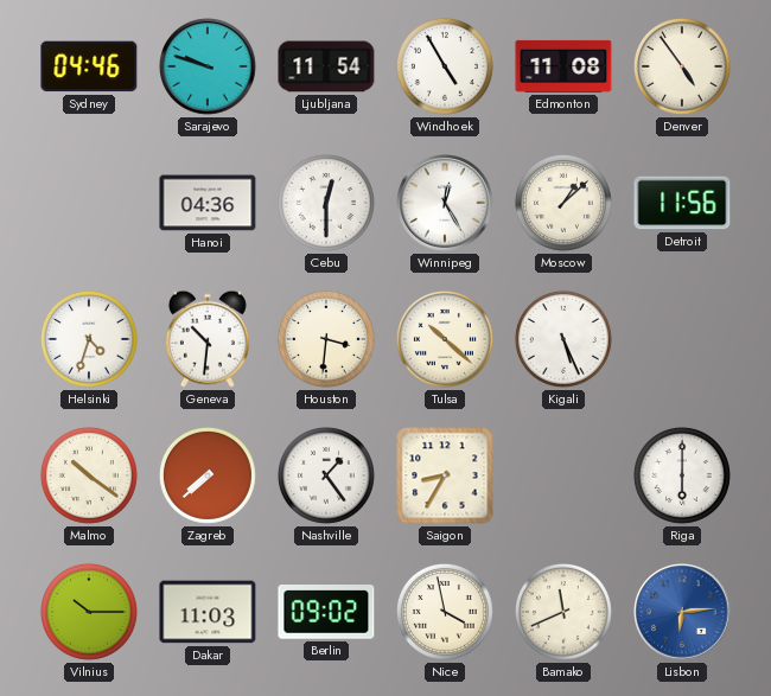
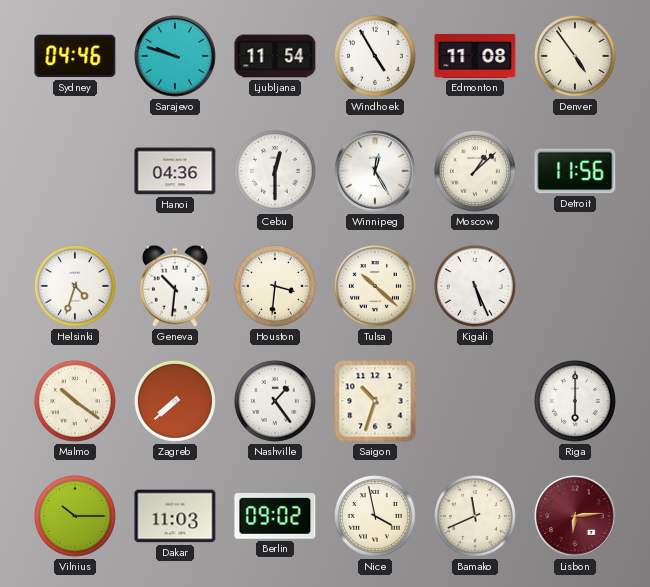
Saigon: 8:35 -> 10:33
Lisbon dial: blue -> burgundy
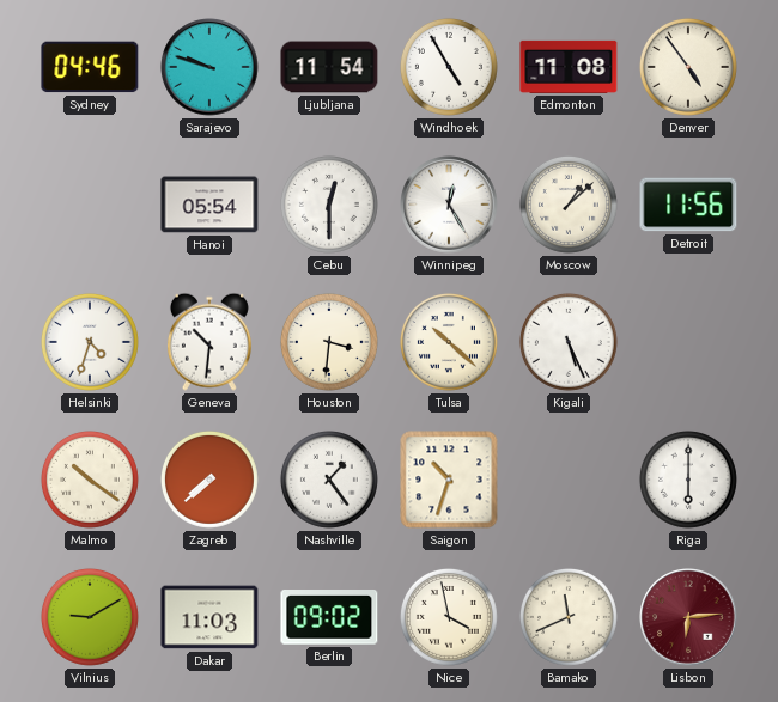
Hanoi: 04:36 -> 05:54
Vilnius: 10:15 -> 9:10
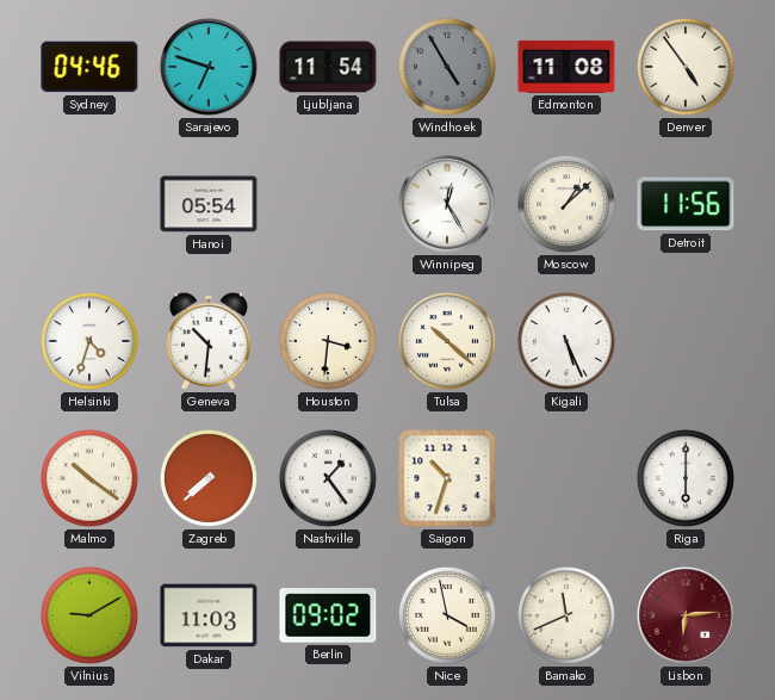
Sarajevo: 9:48 -> 6:48
Windhoek dial: white -> grey
Cebu: 12:30 -> none
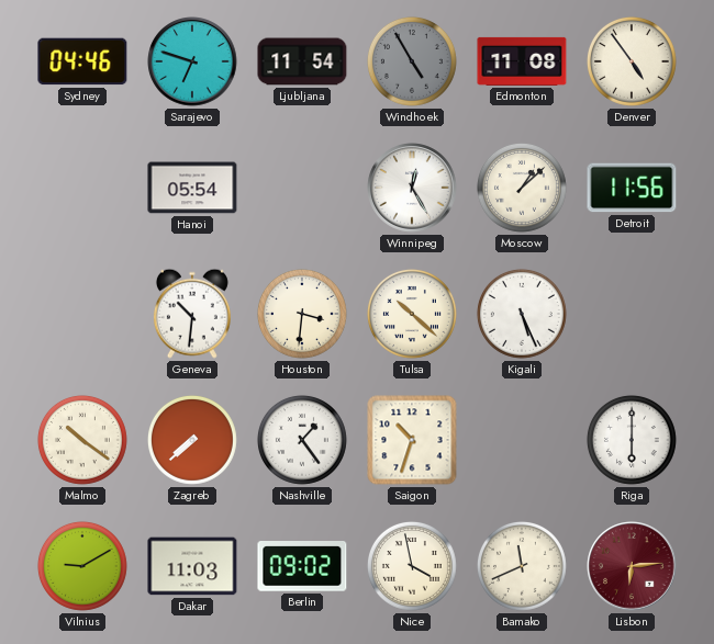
Helsinki: 4:33 -> none
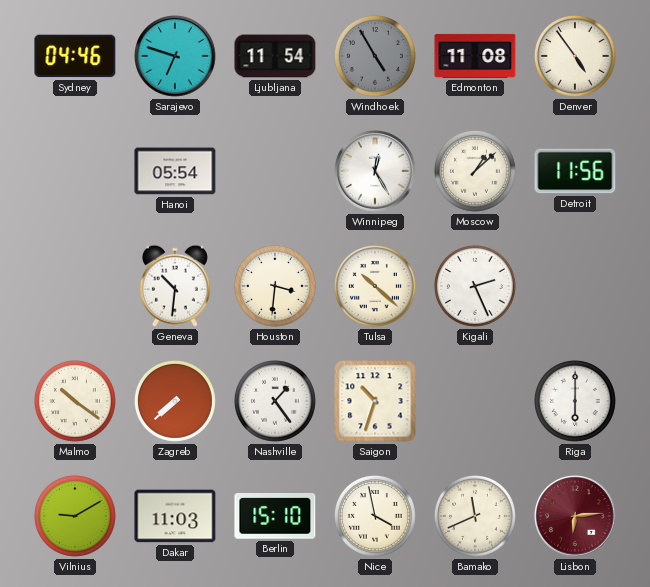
Kigali: 5:26 -> 2:26
Berlin: 09:02 -> 15:10
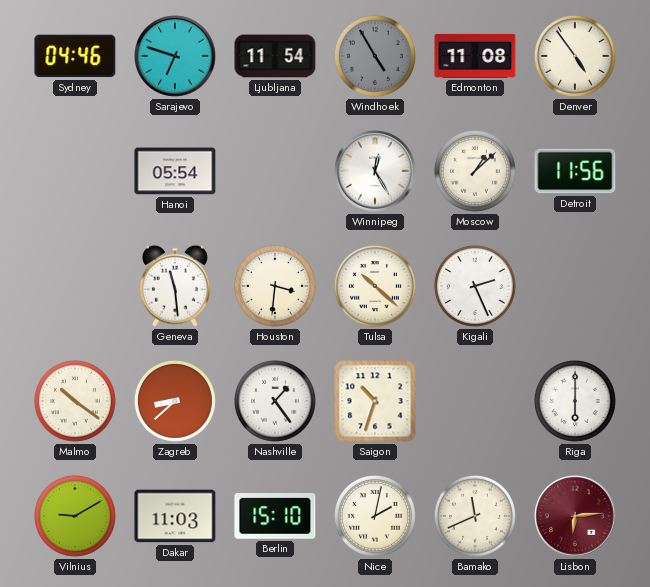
Geneva: 10:31 -> 11:29
Zagreb: 7:38 -> 8:38
Nice: 3:58 -> 2:02
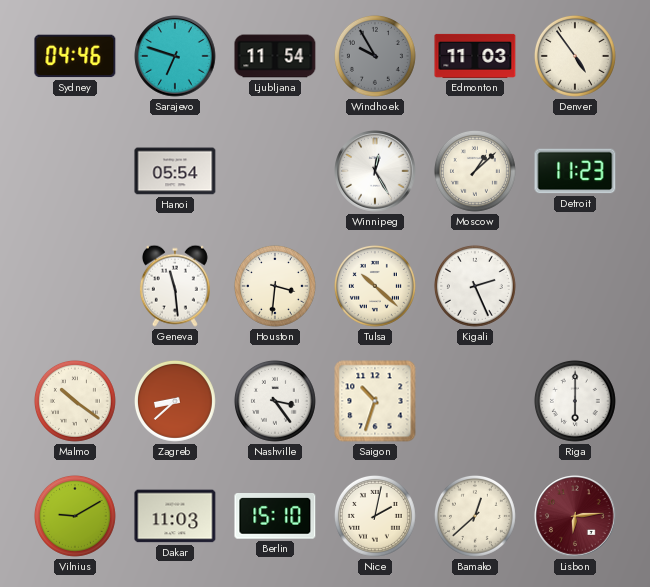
Windhoek: 4:55 -> 9:55
Edmonton: 11:08 -> 11:03
Detroit: 11:56 -> 11:23
Nashville: 1:24 -> 3:24
Bamako: 11:41 -> 12:38
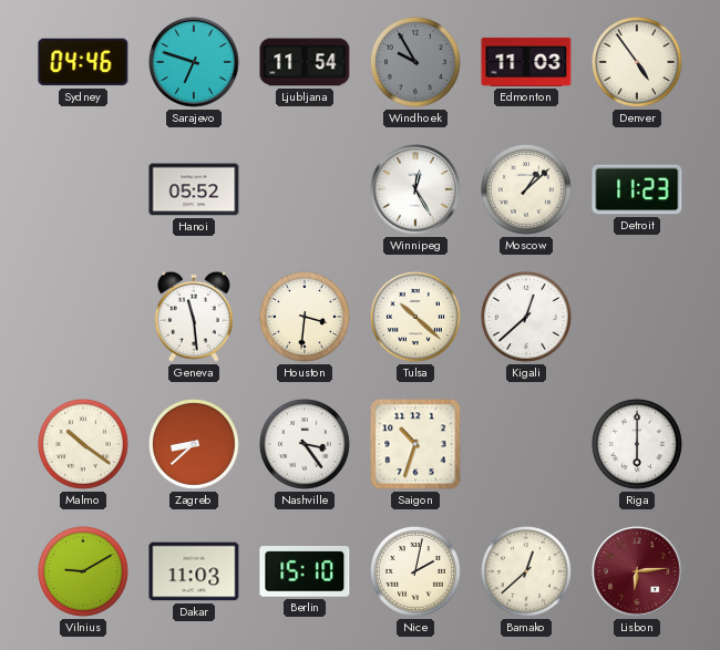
Hanoi: 05:54 -> 05:52
Kigali: 2:26 -> 12:38
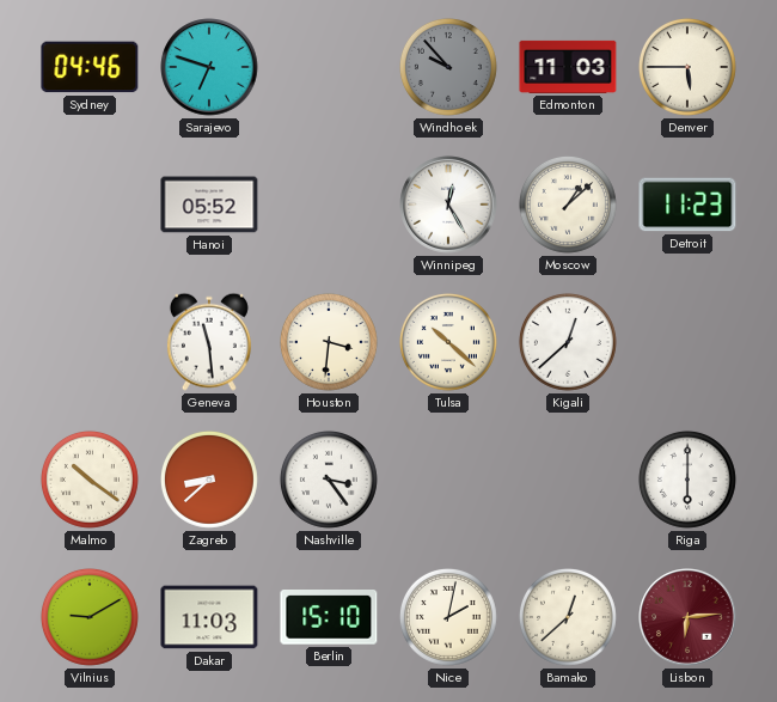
Ljubljana: 11:54 -> none
Windhoek: 9:55 -> 9:53
Denver: 4:54 -> 5:45
Saigon: 10:33 -> none
